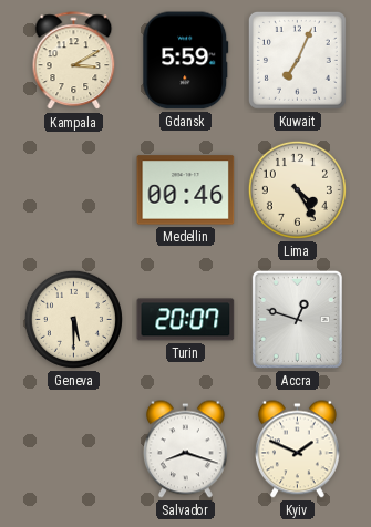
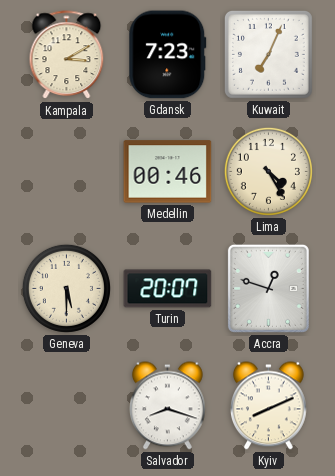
Gdansk: 5:59 -> 7:23
Kyiv: 1:49 -> 8:11
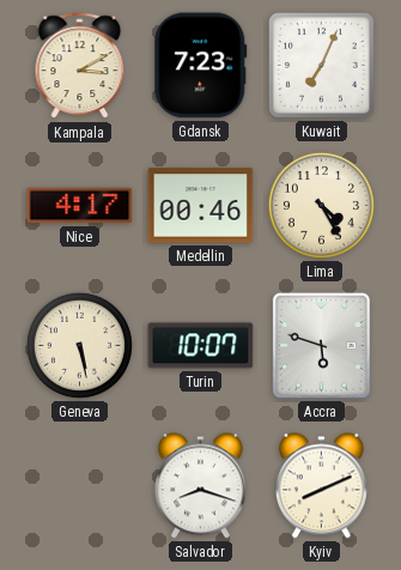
Nice: none -> 4:17
Geneva: 5:30 -> 5:28
Turin: 20:07 -> 10:07
Accra: 12:48 -> 5:48
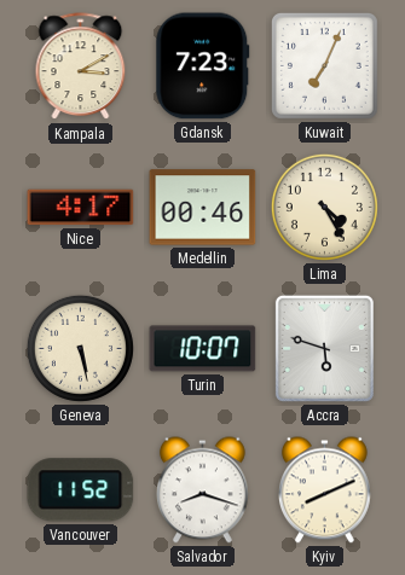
Vancouver: none -> 11:52
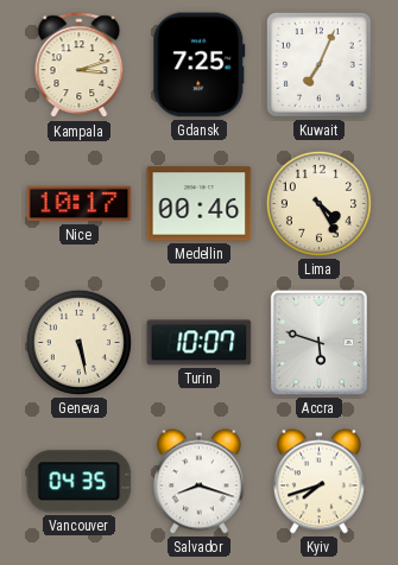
Kampala: 3:10 -> 3:12
Gdansk: 7:23 -> 7:25
Nice: 4:17 -> 10:17
Vancouver: 11:52 -> 04:35
Kyiv: 8:11 -> 7:42
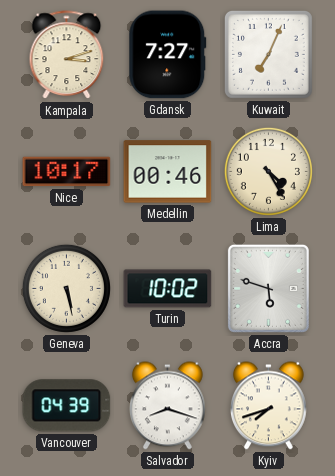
Gdansk: 7:25 -> 7:27
Turin: 10:07 -> 10:02
Vancouver: 04:35 -> 04:39
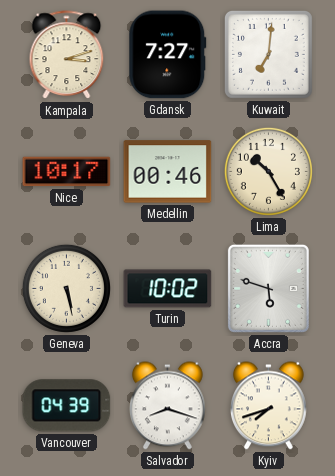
Kuwait: 7:04 -> 7:01
Lima: 4:25 -> 10:25
